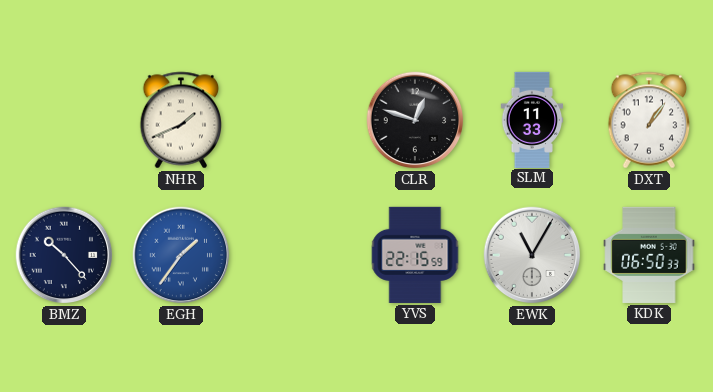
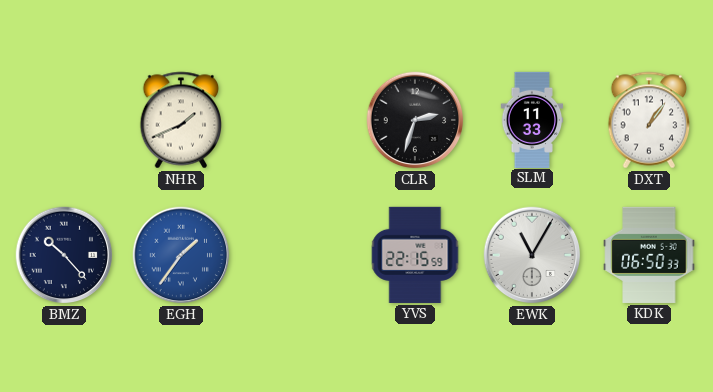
CLR: 12:48 -> 2:33
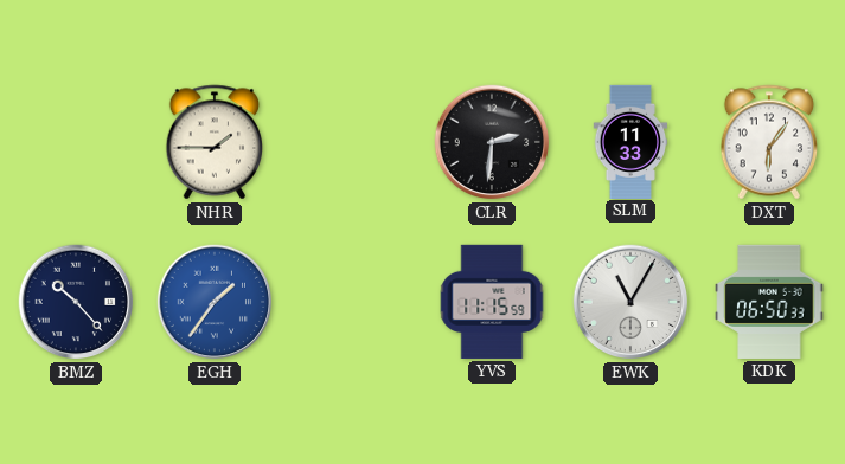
NHR: 1:41 -> 1:45
CLR: 2:33 -> 2:31
DXT: 1:06 -> 6:06
YVS: 22:15 -> 11:15
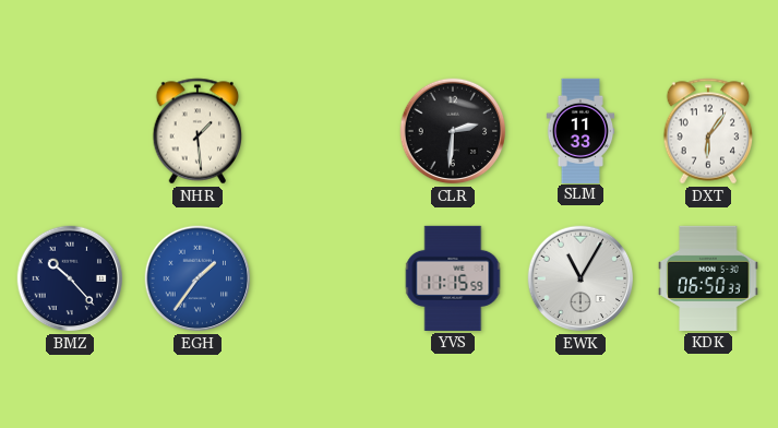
NHR: 1:45 -> 1:29
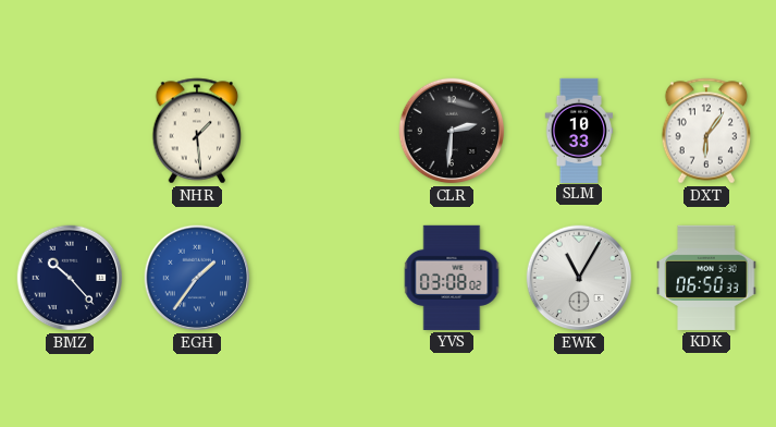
SLM: 11:33 -> 10:33
YVS: 11:15 -> 03:08
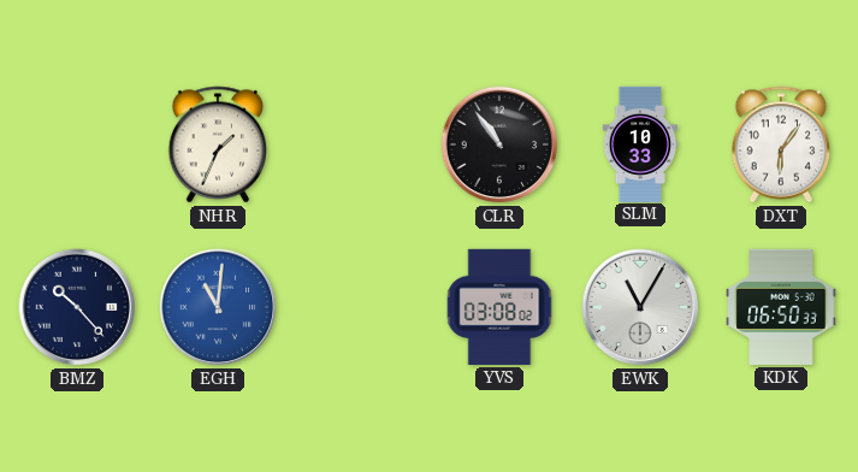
NHR: 1:29 -> 1:34
CLR: 2:31 -> 10:54
EGH: 1:36 -> 11:01
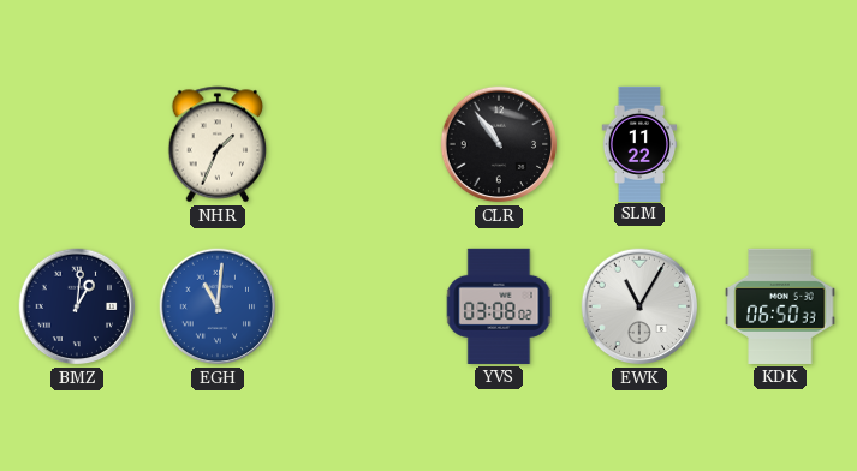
SLM: 10:33 -> 11:22
DXT: 6:06 -> none
BMZ: 10:23 -> 1:01
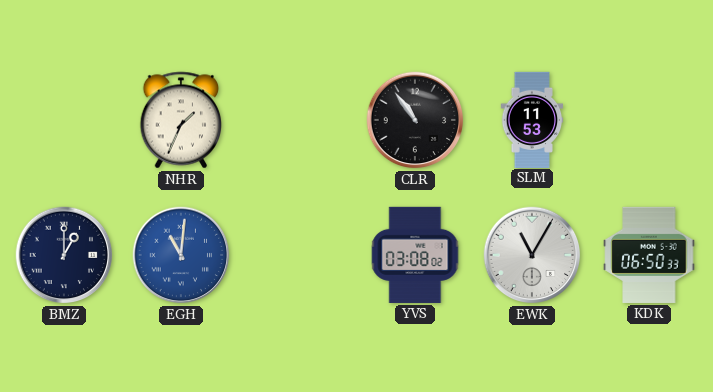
SLM: 11:22 -> 11:53
BMZ: 1:01 -> 1:00
